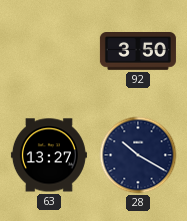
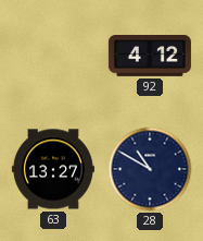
92: 3:50 -> 4:12
28: 10:20 -> 10:50
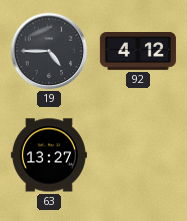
19: none -> 4:45
28: 10:50 -> none
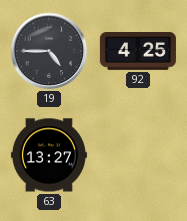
92: 4:12 -> 4:25
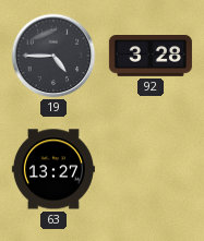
92: 4:25 -> 3:28
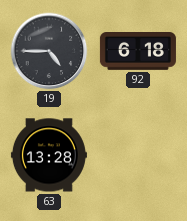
92: 3:28 -> 6:18
63: 13:27 -> 13:28
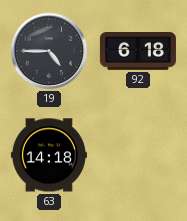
63: 13:28 -> 14:18
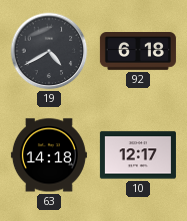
19: 4:45 -> 4:40
10: none -> 12:17
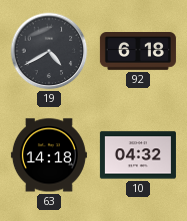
10: 12:17 -> 04:32
